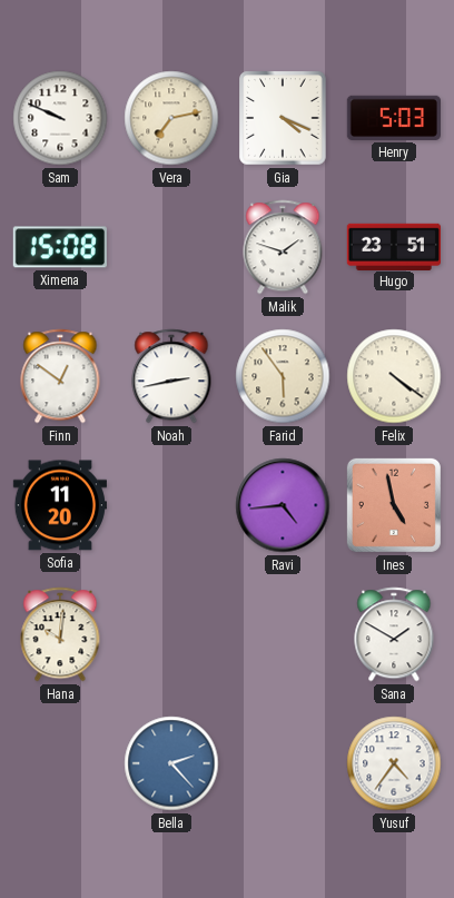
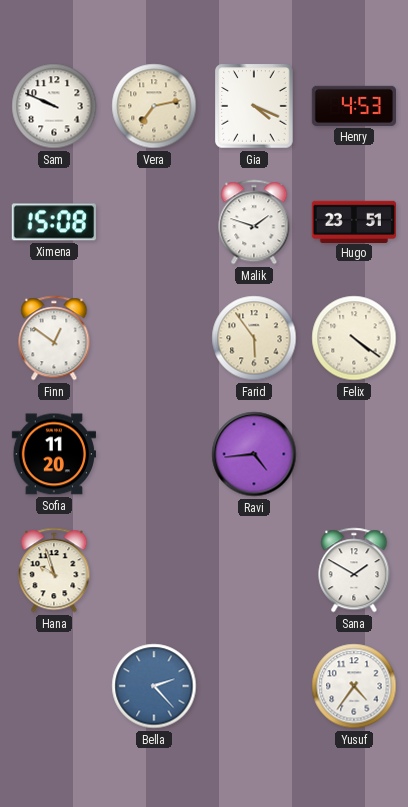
Henry: 5:03 -> 4:53
Noah: 2:43 -> none
Ines: 4:58 -> none
Hana: 10:01 -> 9:57
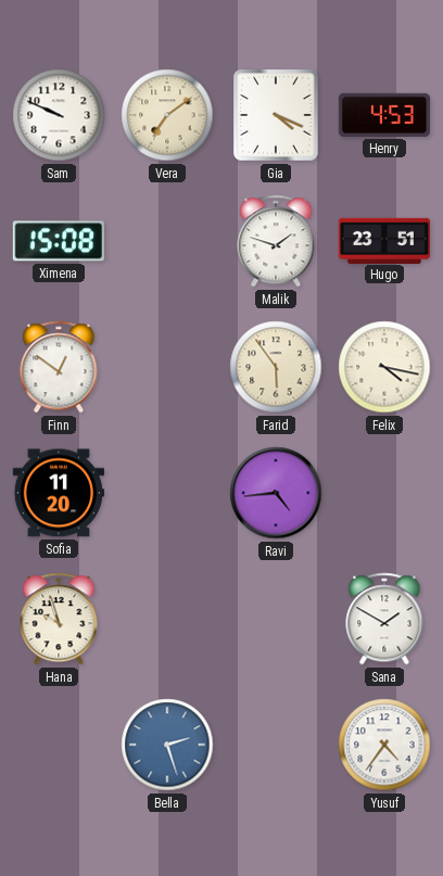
Vera: 7:13 -> 7:09
Felix: 4:21 -> 4:17
Bella: 2:23 -> 2:27
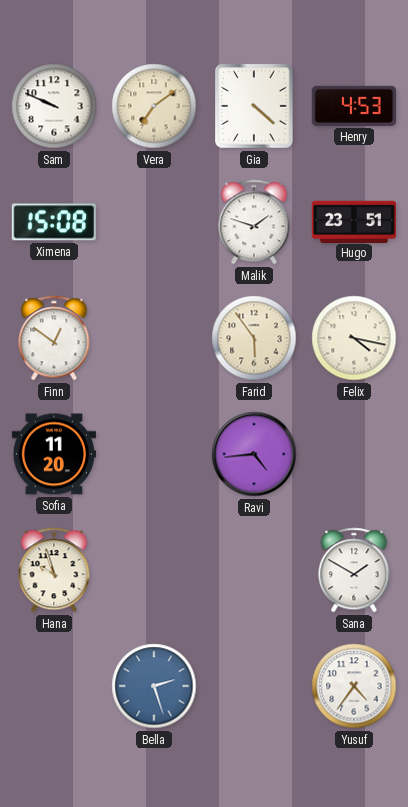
Gia: 4:19 -> 4:22
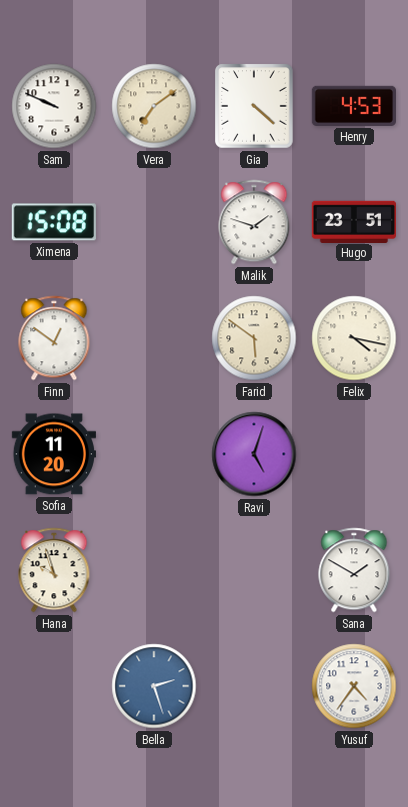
Farid: 5:54 -> 5:51
Ravi: 4:44 -> 5:03
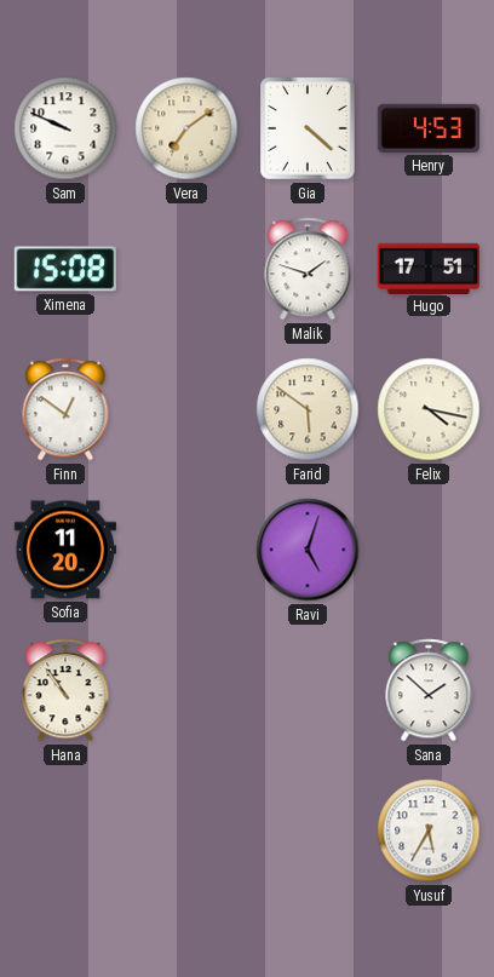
Hugo: 23:51 -> 17:51
Hana: 9:57 -> 10:54
Sana: 1:50 -> 1:52
Bella: 2:27 -> none
Yusuf: 4:36 -> 5:35
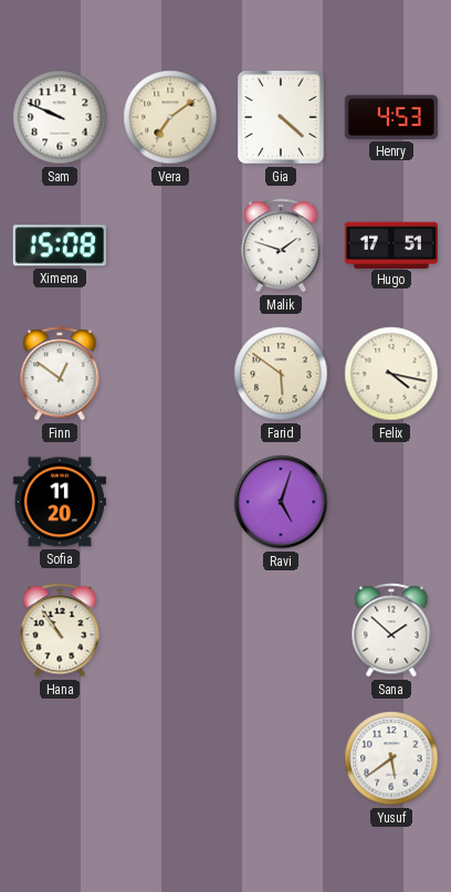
Yusuf: 5:35 -> 5:39
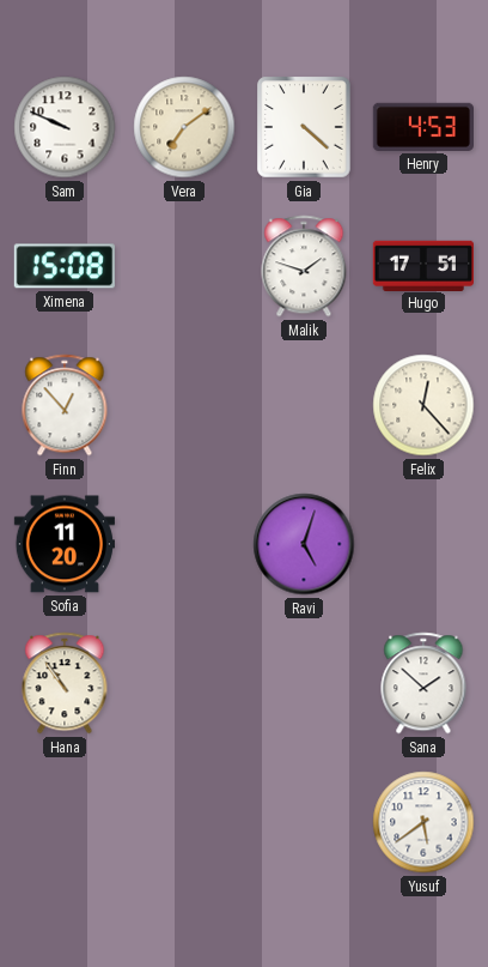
Finn: 12:51 -> 12:53
Farid: 5:51 -> none
Felix: 4:17 -> 12:23
